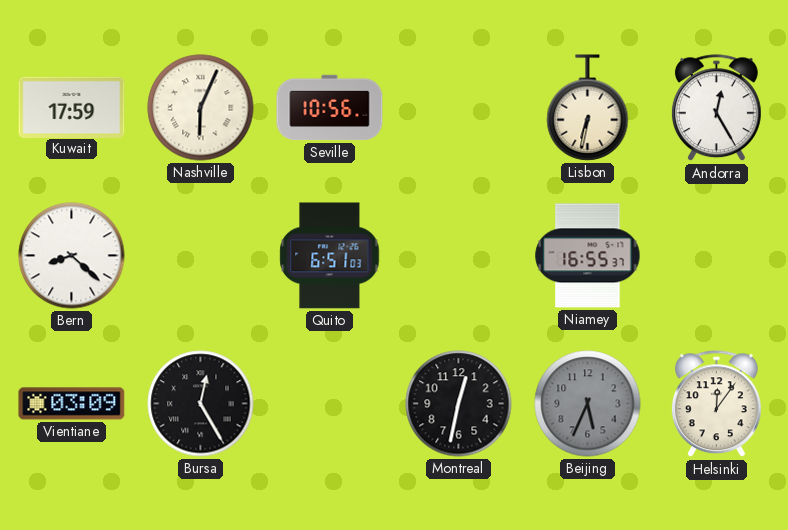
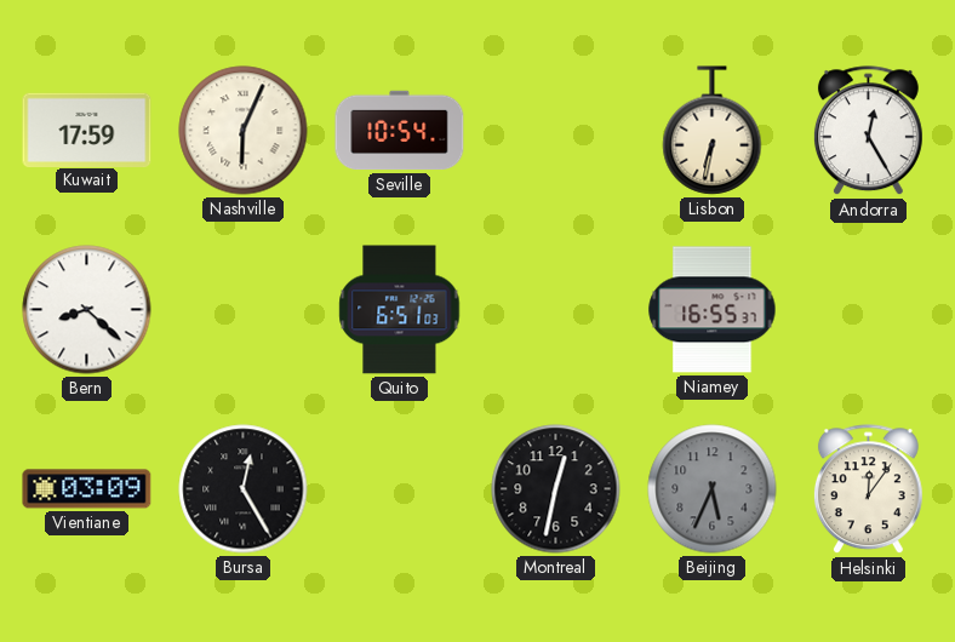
Seville: 10:56 -> 10:54
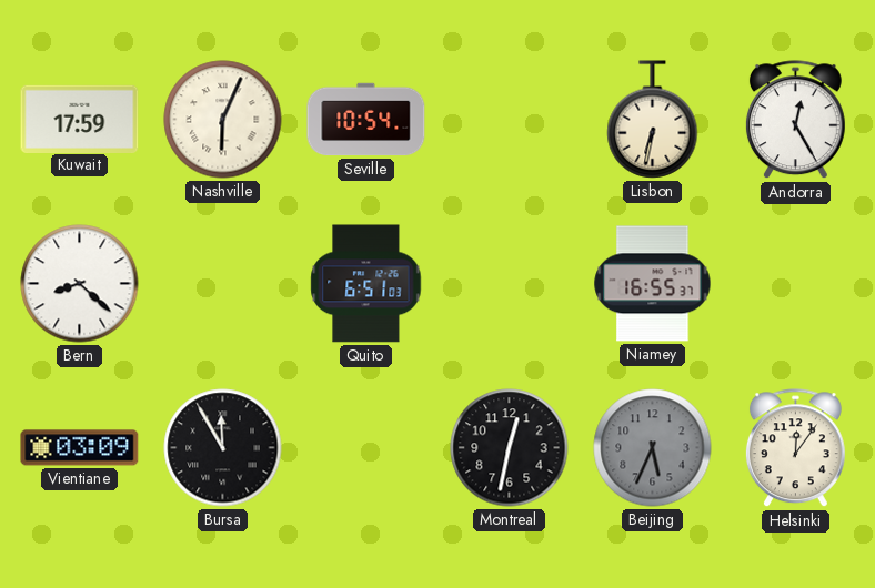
Bursa: 12:25 -> 11:55
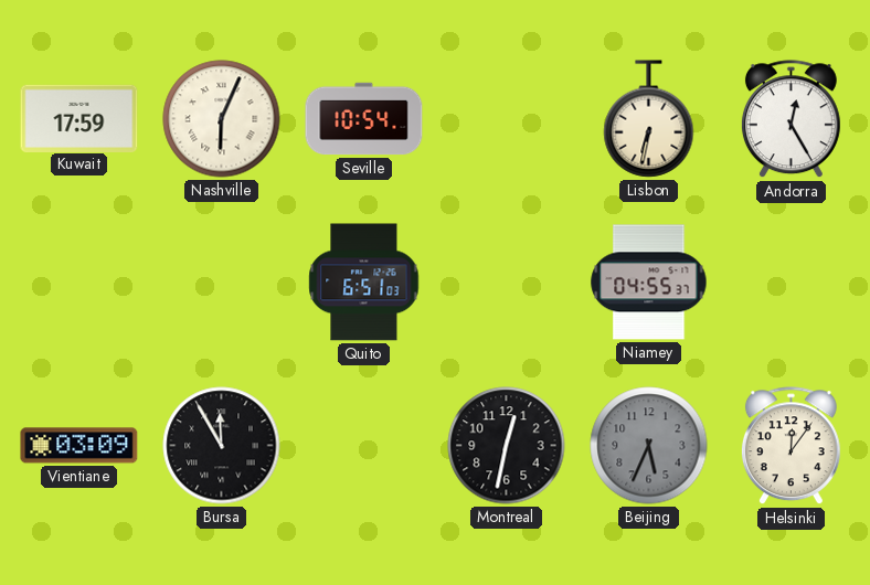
Bern: 8:22 -> none
Niamey: 16:55 -> 04:55
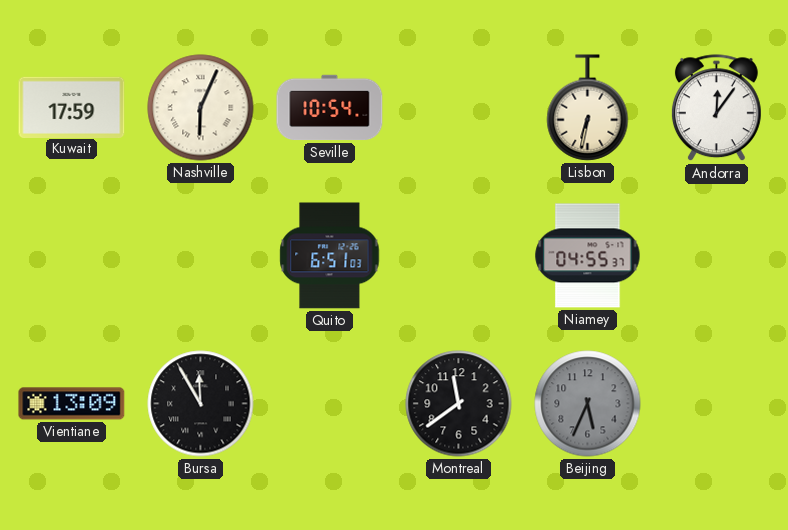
Andorra: 12:25 -> 12:06
Vientiane: 03:09 -> 13:09
Montreal: 12:32 -> 11:39
Helsinki: 12:06 -> none
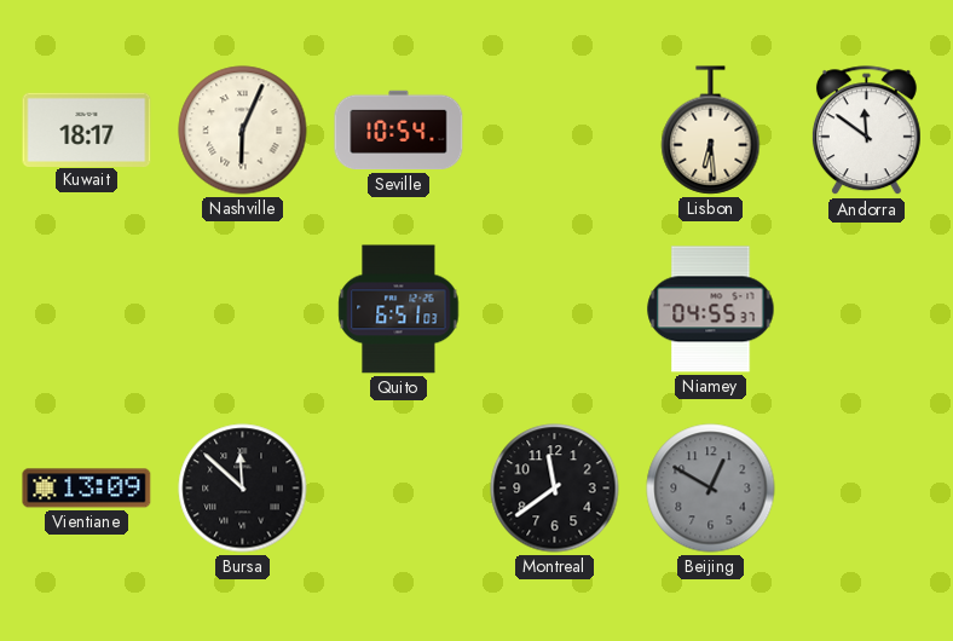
Kuwait: 17:59 -> 18:17
Lisbon: 6:32 -> 6:29
Andorra: 12:06 -> 11:51
Bursa: 11:55 -> 11:52
Beijing: 5:34 -> 12:50
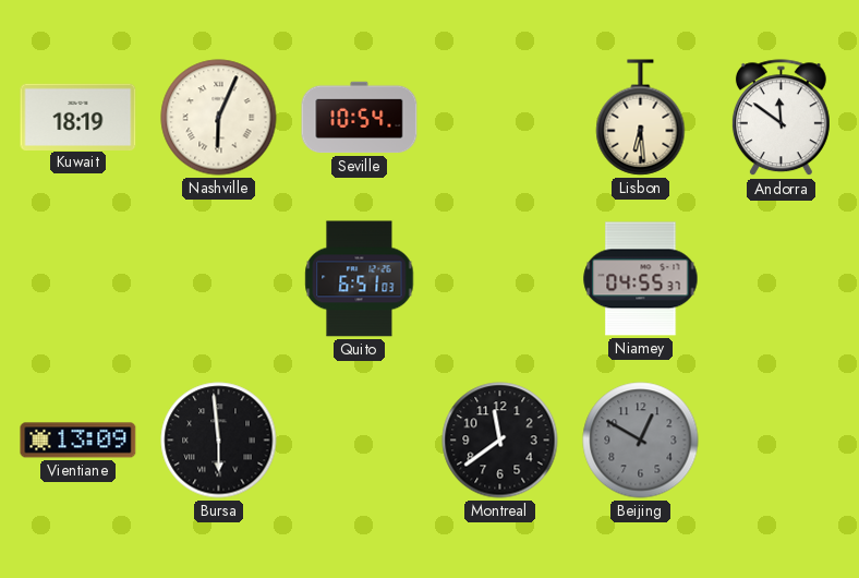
Kuwait: 18:17 -> 18:19
Bursa: 11:52 -> 5:59
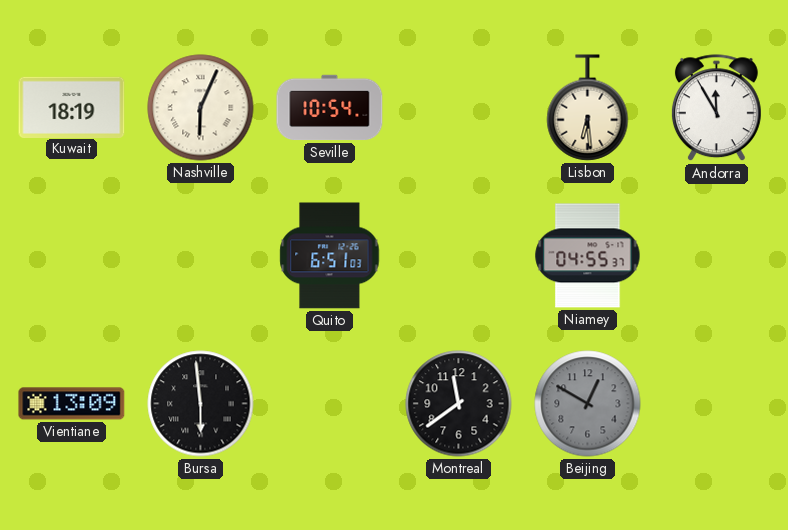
Andorra: 11:51 -> 11:55
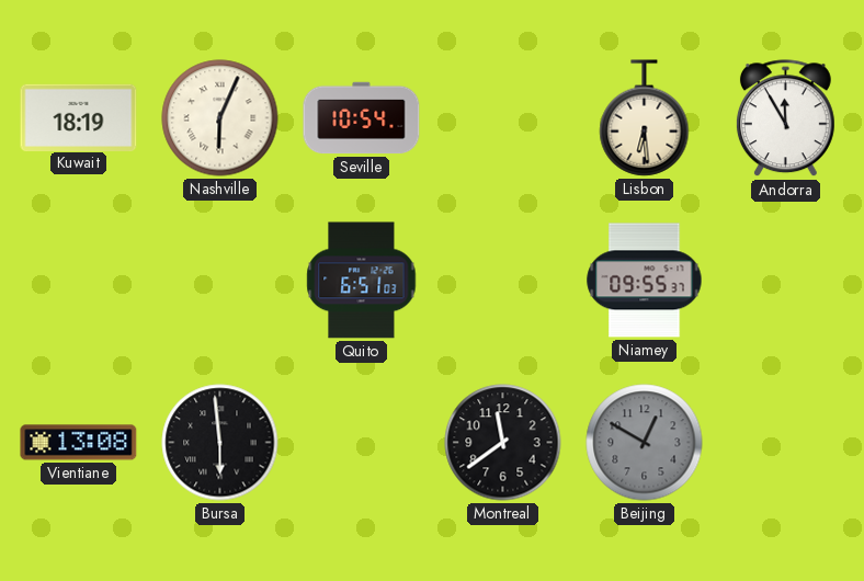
Niamey: 04:55 -> 09:55
Vientiane: 13:09 -> 13:08
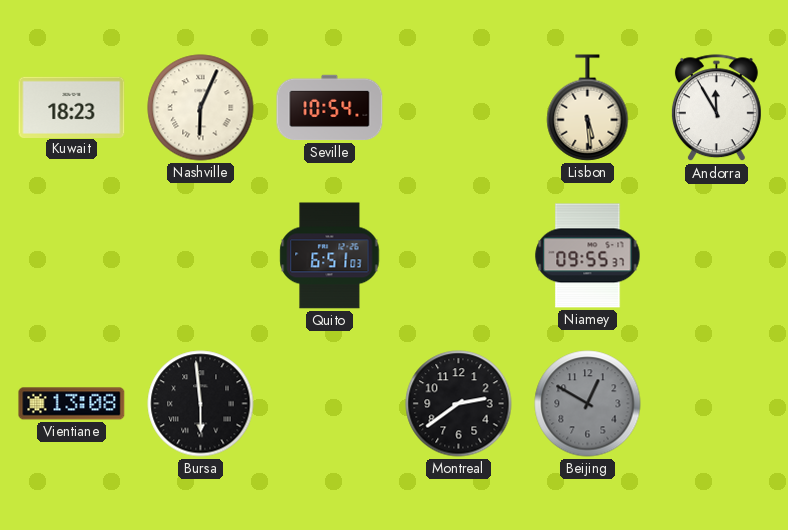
Kuwait: 18:19 -> 18:23
Lisbon: 6:29 -> 5:29
Montreal: 11:39 -> 2:39
